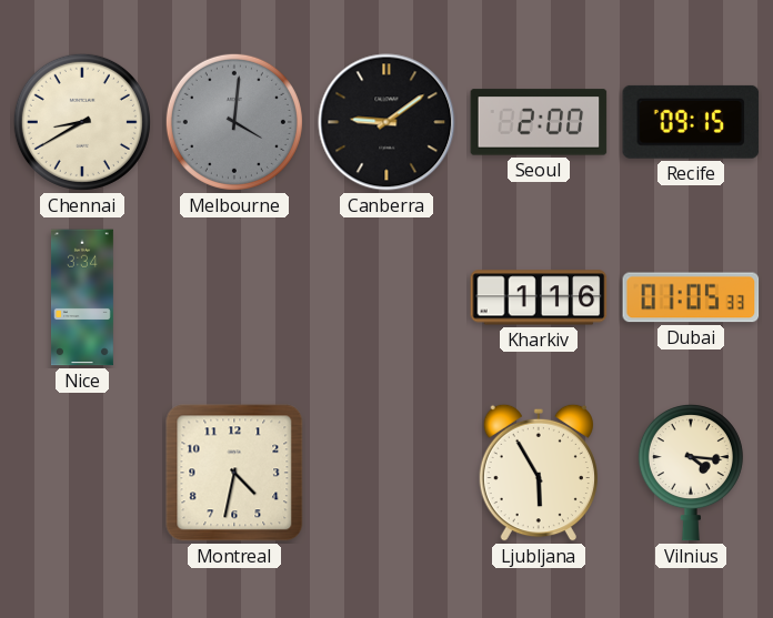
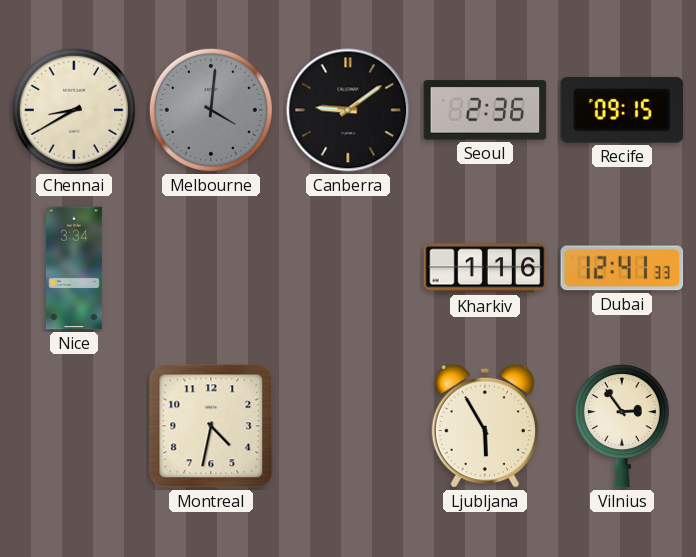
Seoul: 2:00 -> 2:36
Dubai: 01:05 -> 12:41
Vilnius: 4:16 -> 2:54
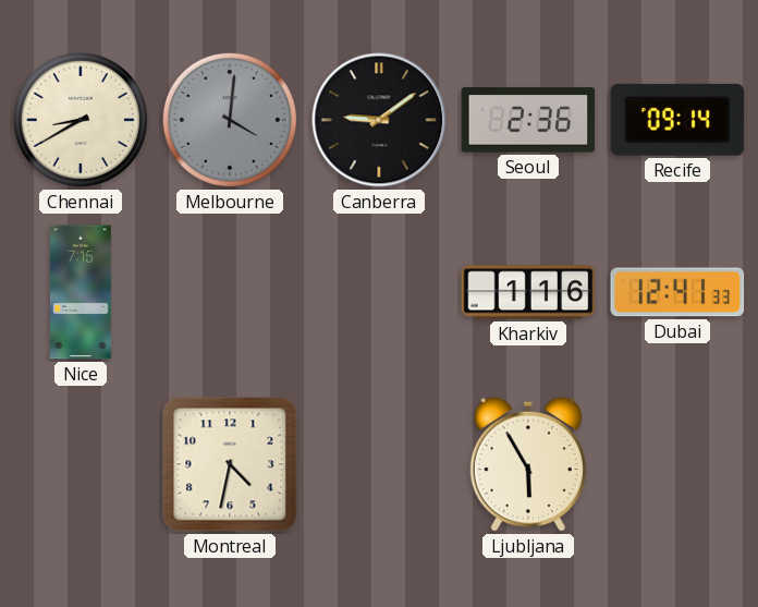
Recife: 09:15 -> 09:14
Nice: 3:34 -> 7:15
Vilnius: 2:54 -> none
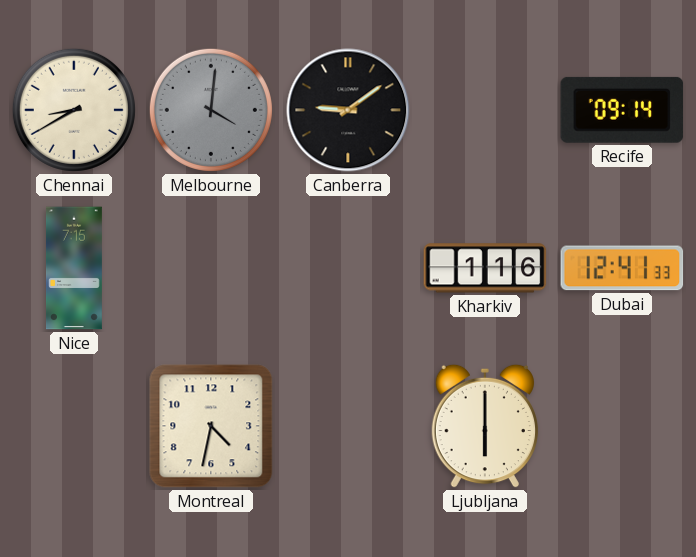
Seoul: 2:36 -> none
Ljubljana: 5:55 -> 6:00
